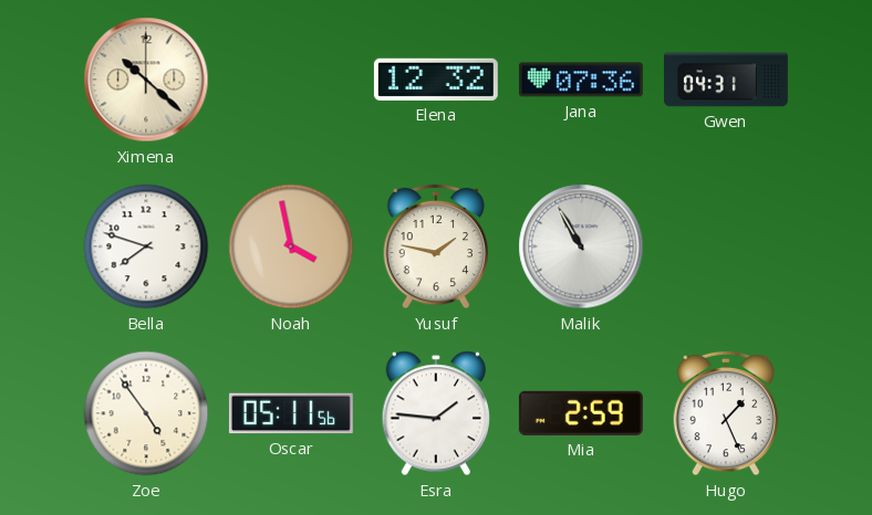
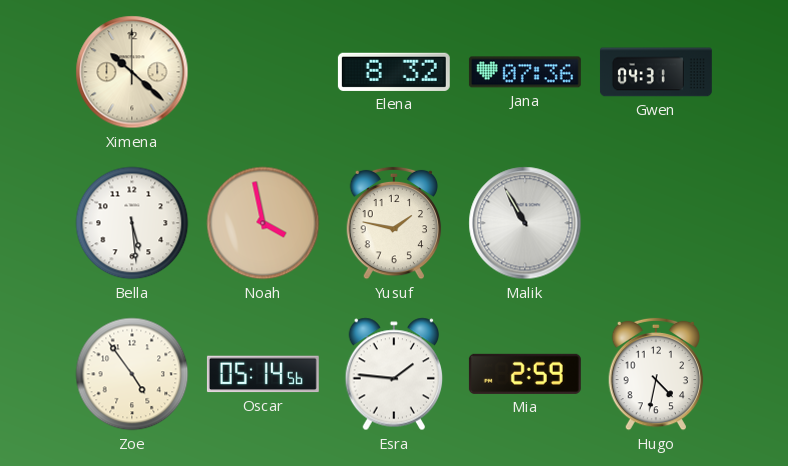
Elena: 12:32 -> 8:32
Bella: 7:48 -> 5:29
Oscar: 05:11 -> 05:14
Hugo: 1:26 -> 4:32
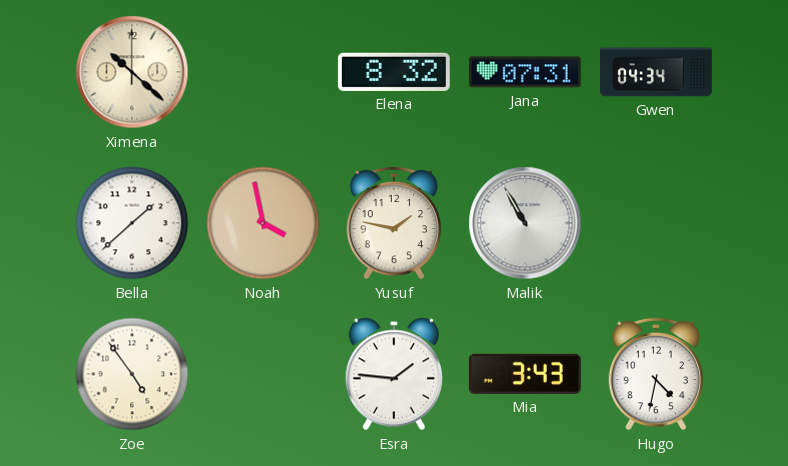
Jana: 07:36 -> 07:31
Gwen: 04:31 -> 04:34
Bella: 5:29 -> 1:38
Oscar: 05:14 -> none
Mia: 2:59 -> 3:43
